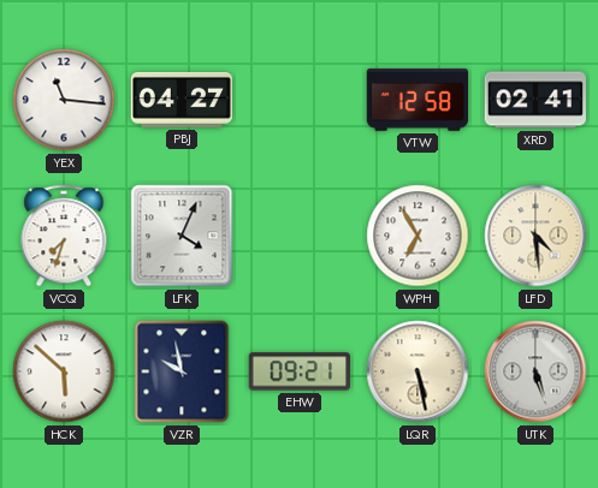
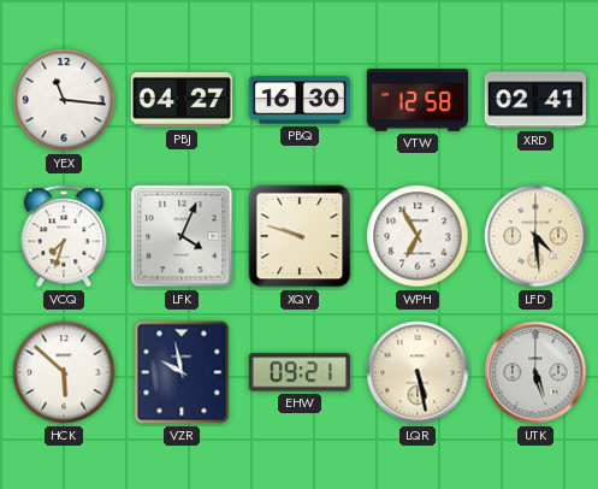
PBQ: none -> 16:30
XQY: none -> 9:48
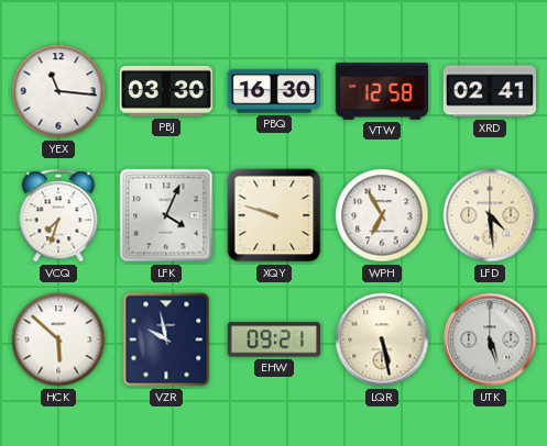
PBJ: 04:27 -> 03:30
